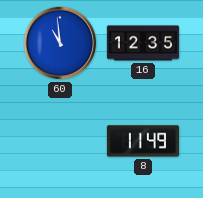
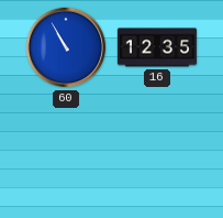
60: 10:59 -> 10:55
8: 11:49 -> none
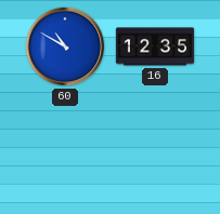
60: 10:55 -> 10:50
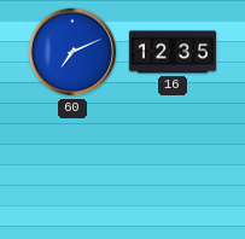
60: 10:50 -> 7:11
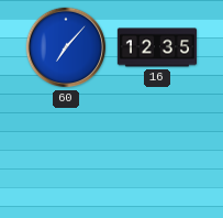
60: 7:11 -> 7:07
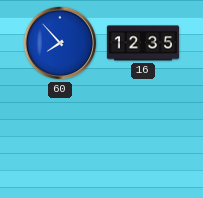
60: 7:07 -> 7:53
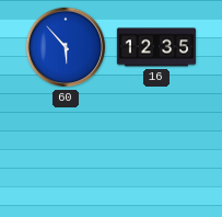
60: 7:53 -> 5:53
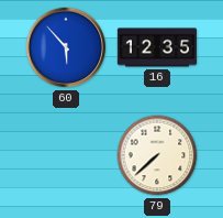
79: none -> 7:38
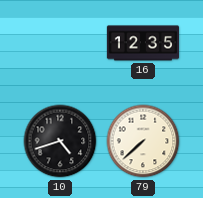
60: 5:53 -> none
10: none -> 4:42
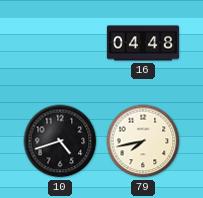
16: 12:35 -> 04:48
79: 7:38 -> 7:43
